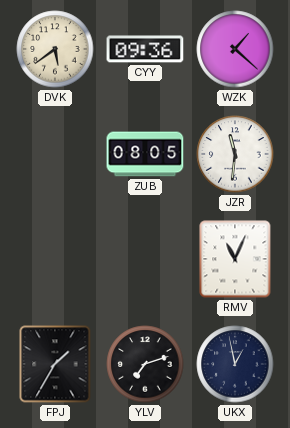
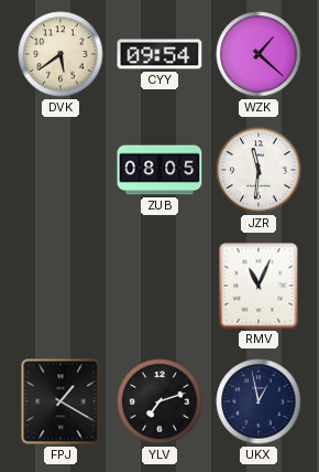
CYY: 09:36 -> 09:54
FPJ: 1:35 -> 1:20
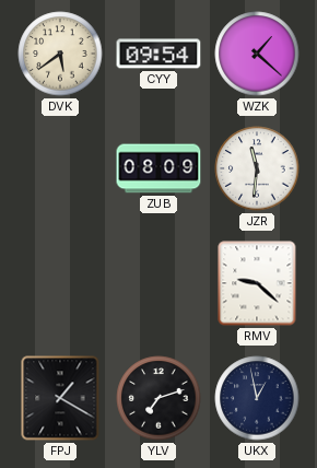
ZUB: 08:05 -> 08:09
RMV: 11:04 -> 9:22
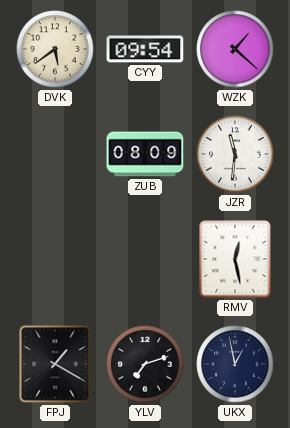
RMV: 9:22 -> 12:28
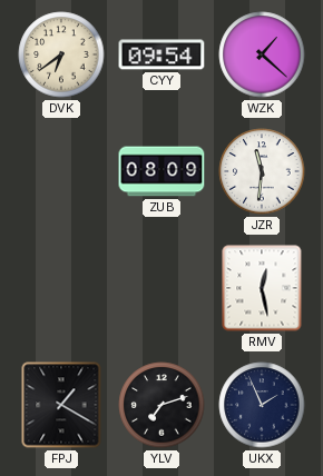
DVK: 5:39 -> 6:39
UKX: 12:58 -> 1:56
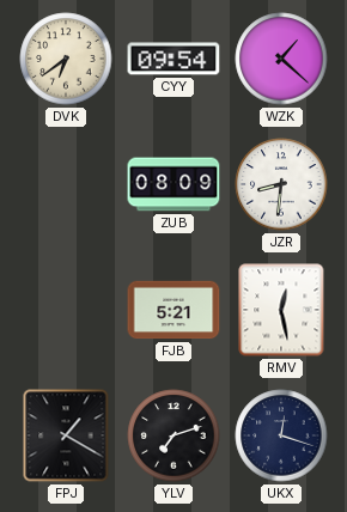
JZR: 11:31 -> 8:31
FJB: none -> 5:21
UKX: 1:56 -> 12:18
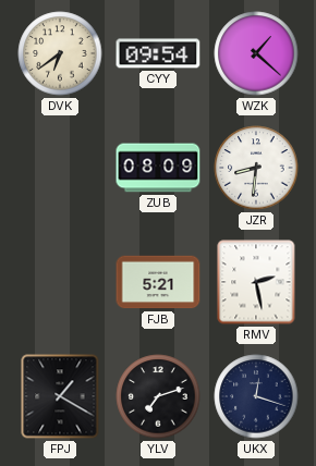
RMV: 12:28 -> 2:28
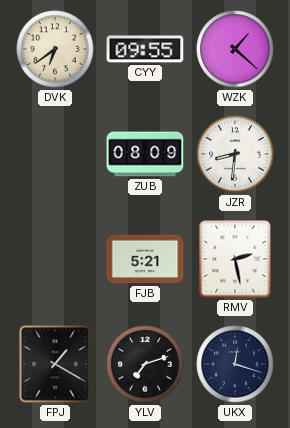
CYY: 09:54 -> 09:55
